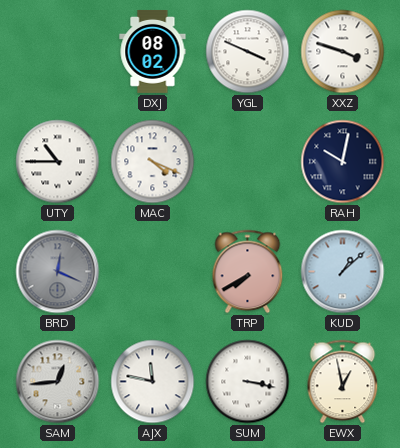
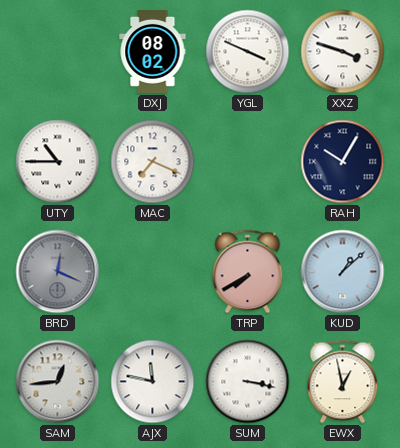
MAC: 4:19 -> 7:19
RAH: 10:02 -> 10:05
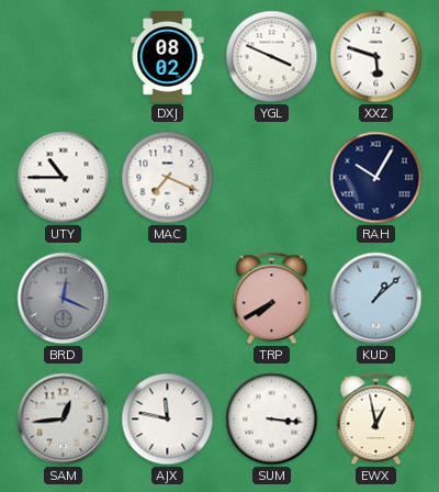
XXZ: 3:48 -> 5:48
SUM: 3:17 -> 3:16
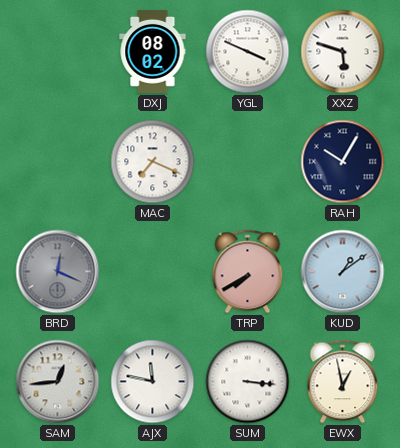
UTY: 10:45 -> none
KUD: 1:08 -> 1:09
